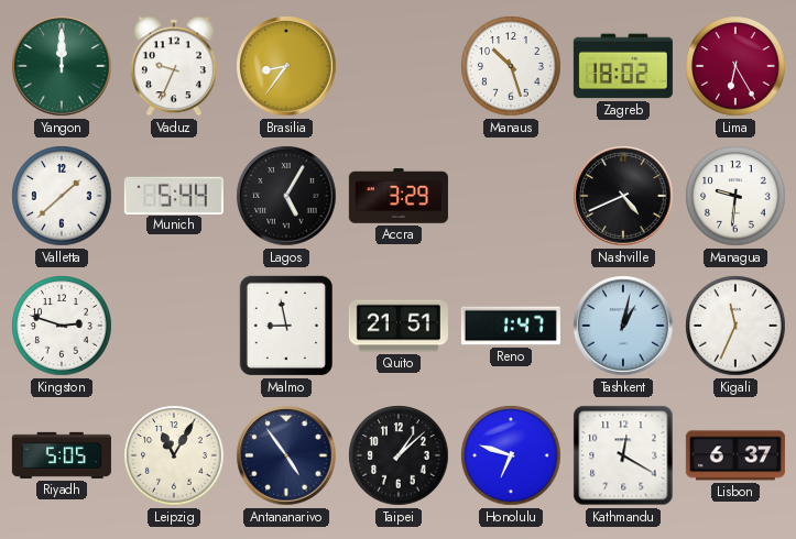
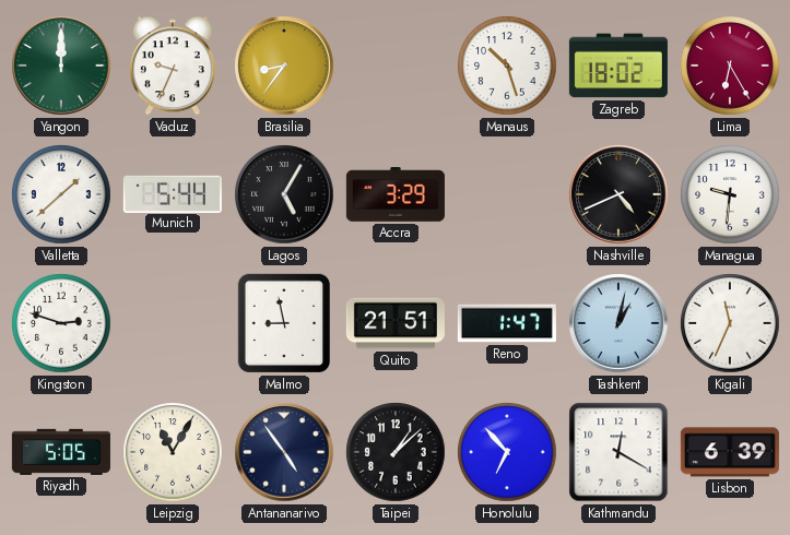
Honolulu: 6:48 -> 6:53
Lisbon: 6:37 -> 6:39
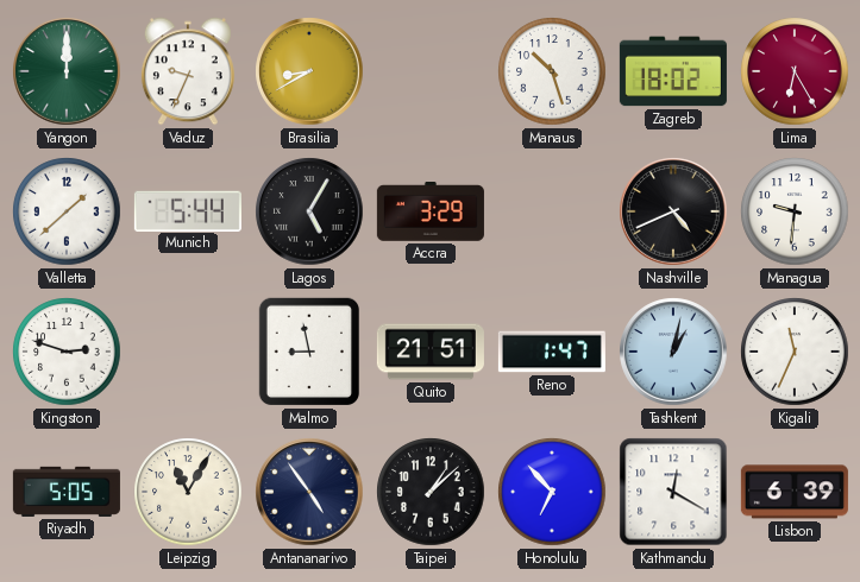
Brasilia: 8:36 -> 8:40
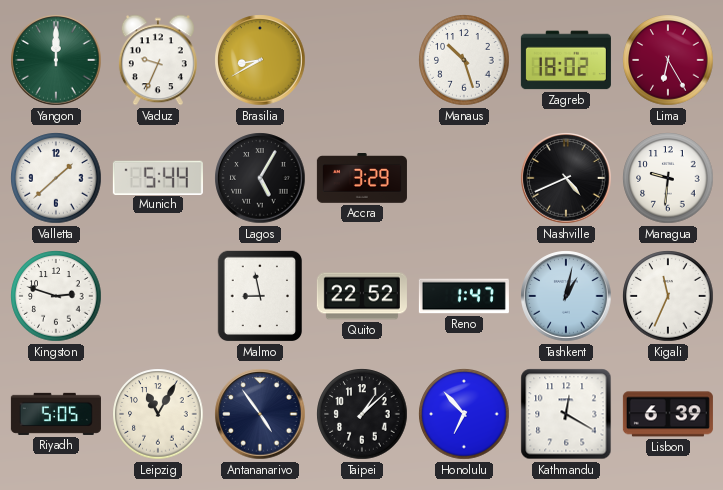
Quito: 21:51 -> 22:52
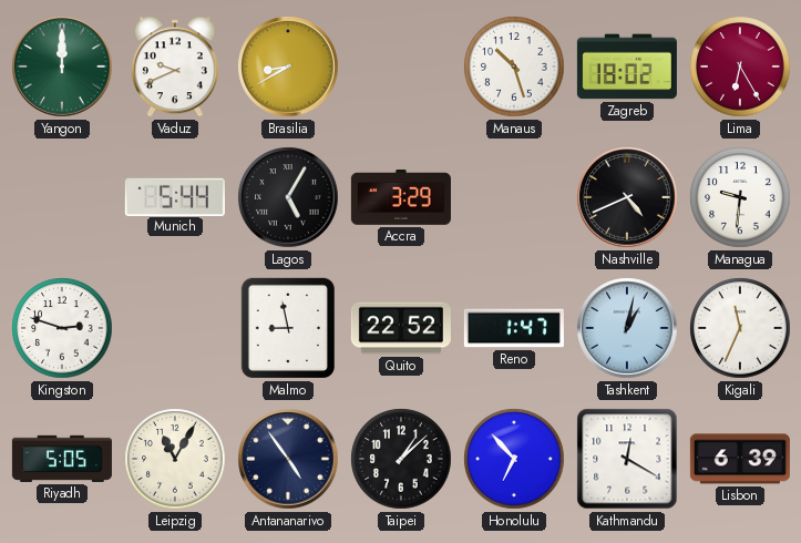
Vaduz: 9:34 -> 9:41
Valletta: 1:38 -> none
